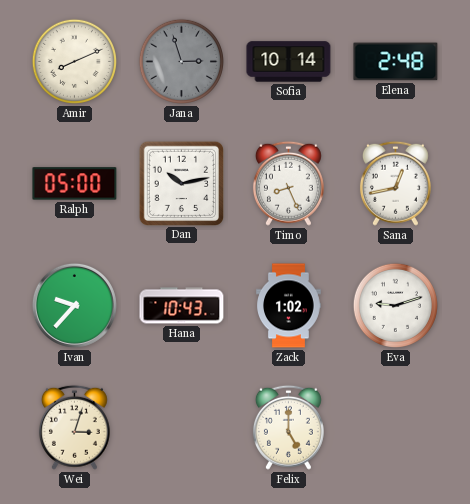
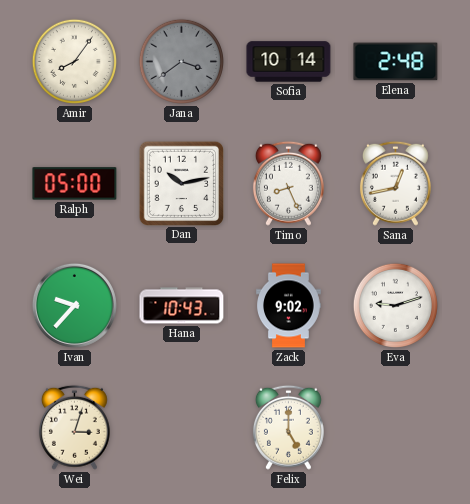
Amir: 8:11 -> 8:06
Jana: 2:57 -> 3:39
Zack: 1:02 -> 9:02
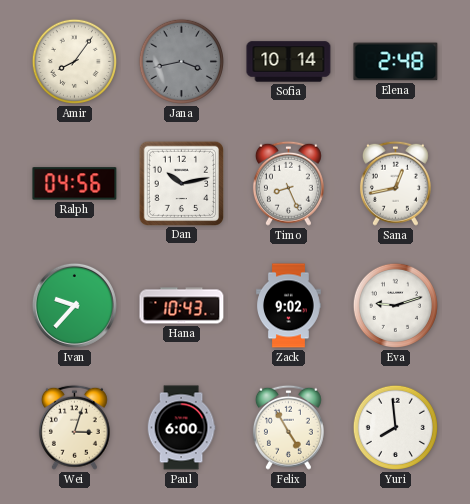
Jana: 3:39 -> 3:43
Ralph: 05:00 -> 04:56
Paul: none -> 6:00
Felix: 5:00 -> 4:55
Yuri: none -> 7:59
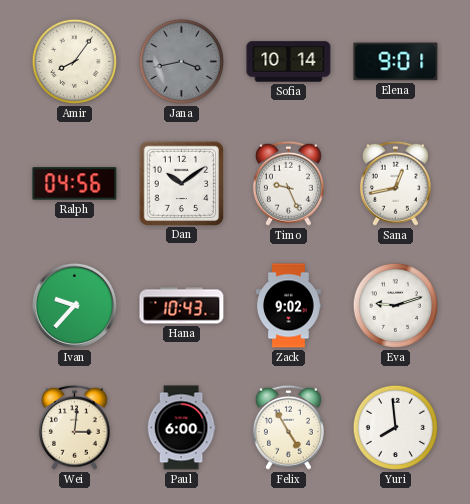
Elena: 2:48 -> 9:01
Dan: 10:13 -> 10:09
Timo: 8:26 -> 9:26
Wei: 3:03 -> 3:01
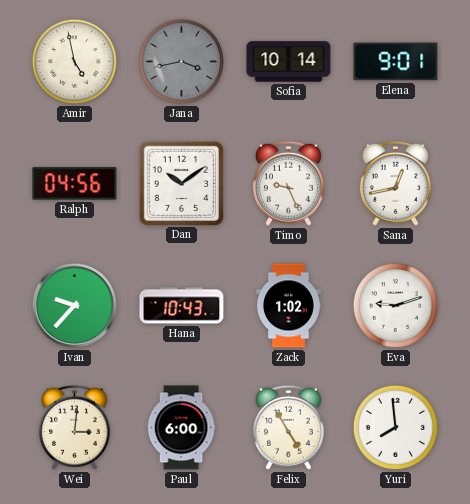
Amir: 8:06 -> 4:58
Zack: 9:02 -> 1:02
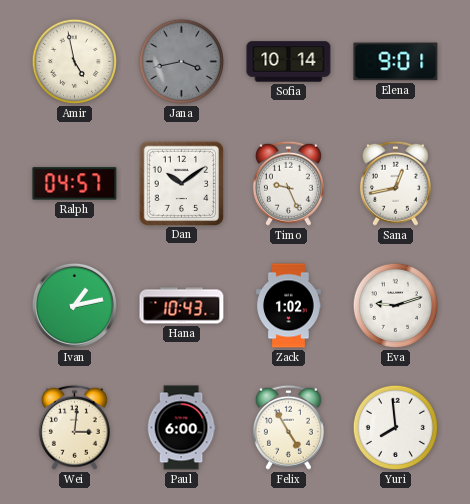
Ralph: 04:56 -> 04:57
Ivan: 9:37 -> 1:13
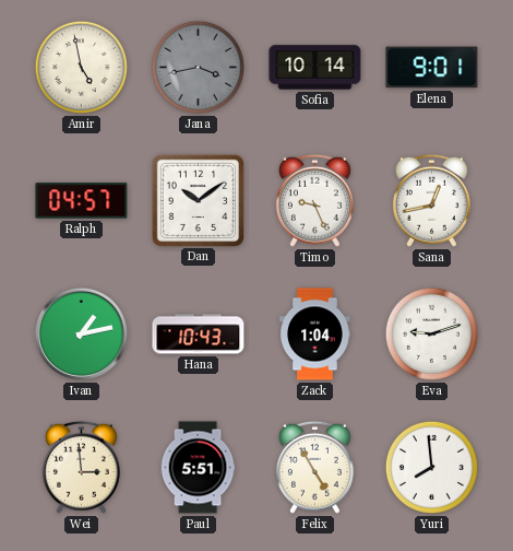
Zack: 1:02 -> 1:04
Wei: 3:01 -> 2:59
Paul: 6:00 -> 5:51
